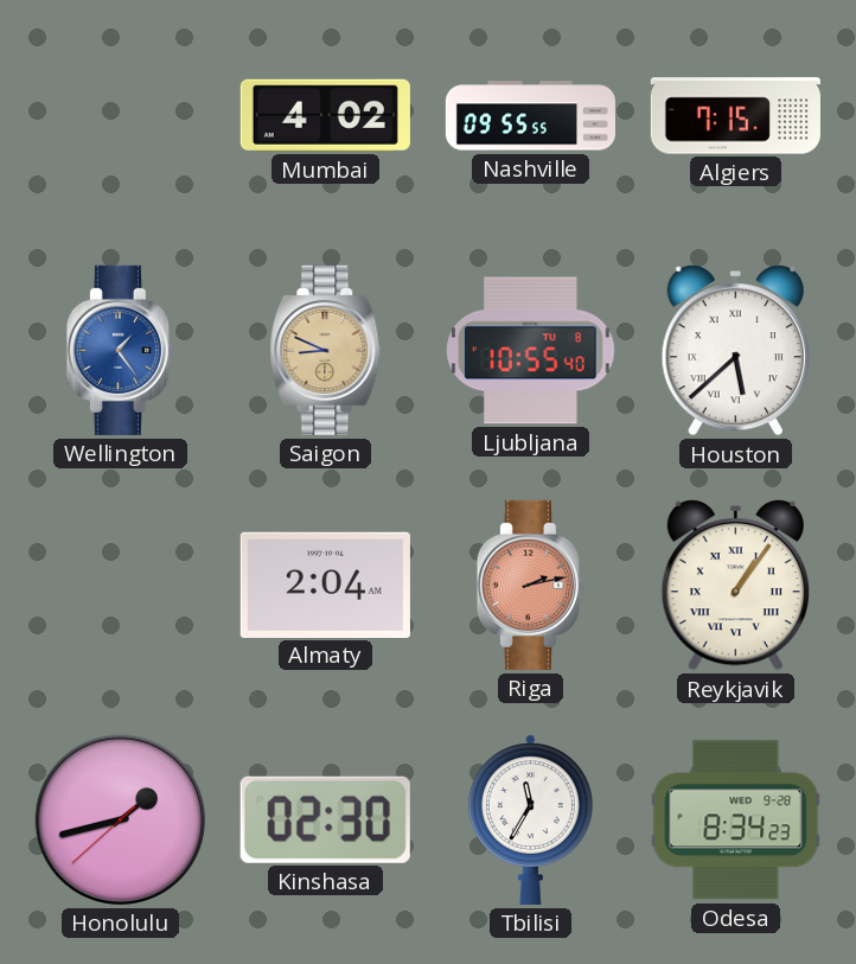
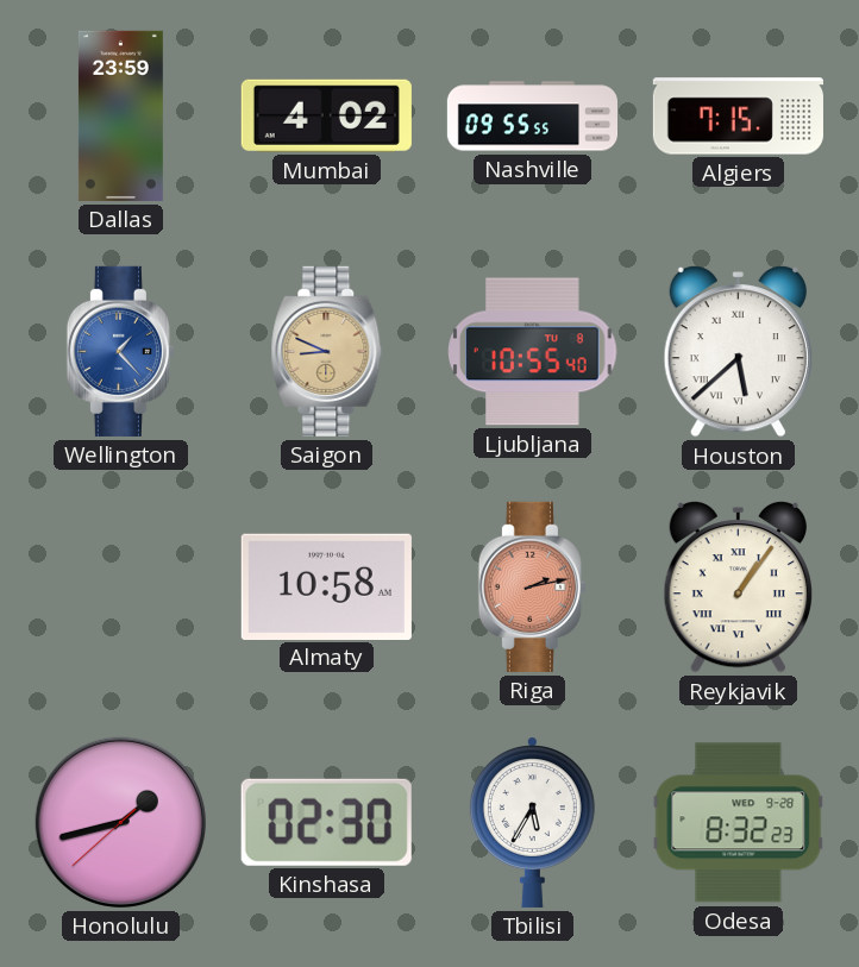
Dallas: none -> 23:59
Wellington: 1:24 -> 1:23
Almaty: 2:04 -> 10:58
Tbilisi: 11:35 -> 5:35
Odesa: 8:34 -> 8:32
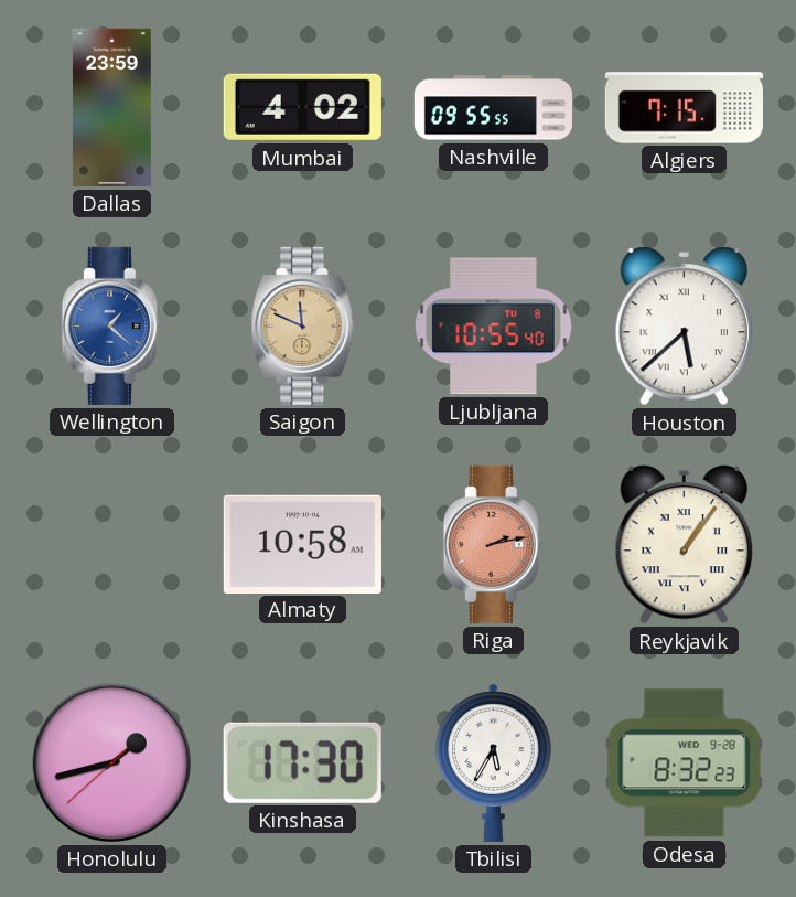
Wellington: 1:23 -> 1:22
Saigon: 8:49 -> 11:49
Kinshasa: 02:30 -> 17:30
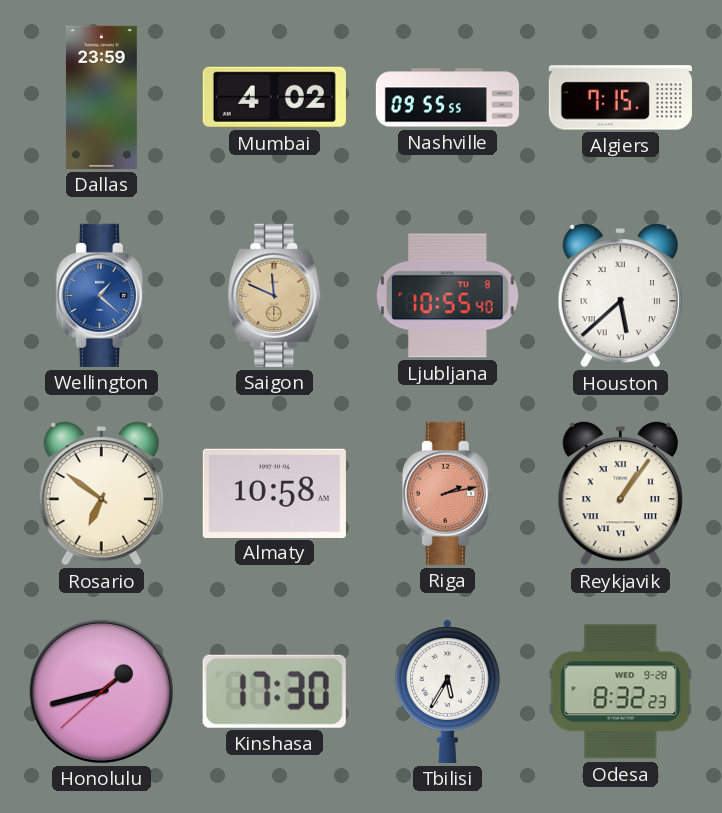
Rosario: none -> 6:51
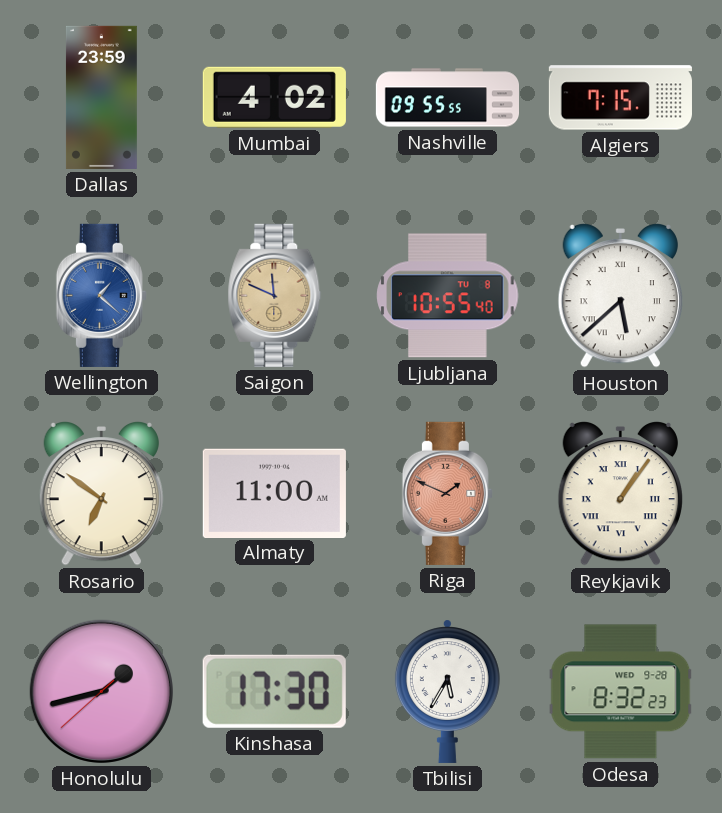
Almaty: 10:58 -> 11:00
Riga: 2:13 -> 1:49
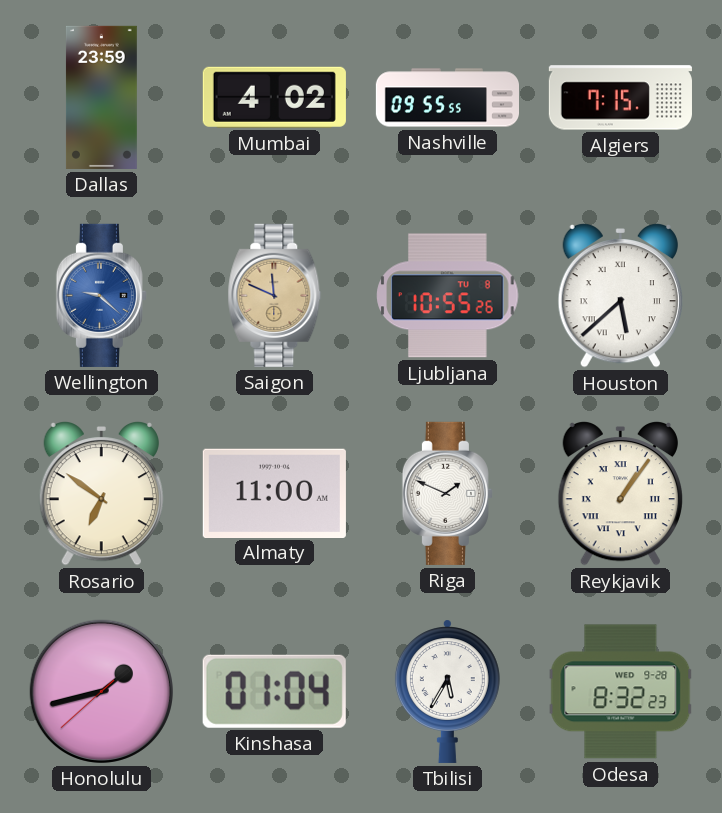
Wellington: 1:22 -> 9:22
Ljubljana: 10:55:40 -> 10:55:26
Riga dial: salmon -> white
Kinshasa: 17:30 -> 01:04
